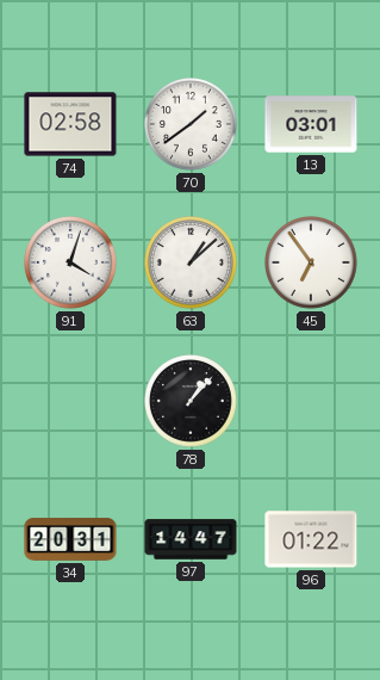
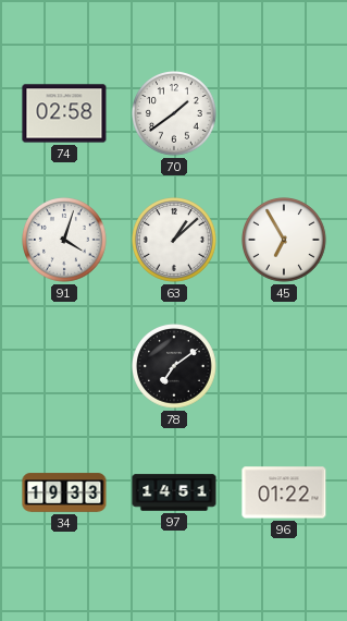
13: 03:01 -> none
45: 6:54 -> 6:55
78: 1:07 -> 7:09
34: 20:31 -> 19:33
97: 14:47 -> 14:51
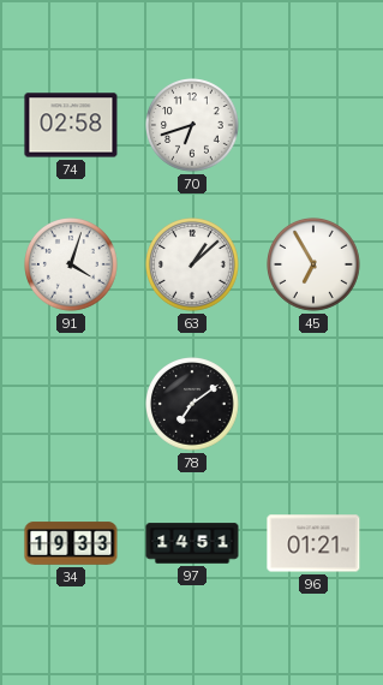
70: 1:39 -> 6:42
96: 01:22 -> 01:21
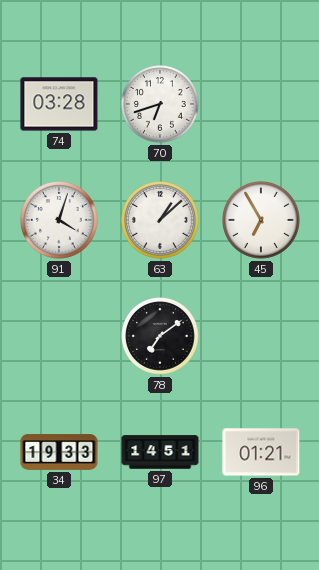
74: 02:58 -> 03:28
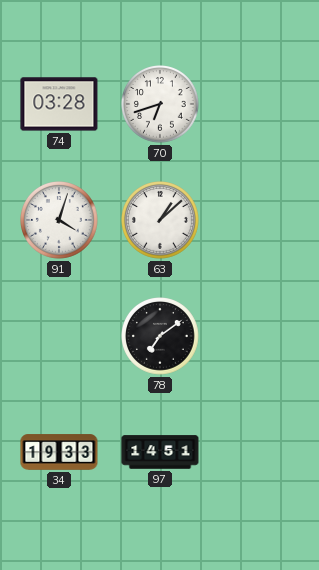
45: 6:55 -> none
96: 01:21 -> none
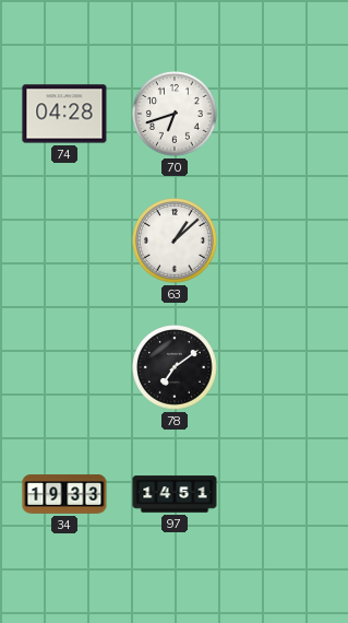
74: 03:28 -> 04:28
91: 4:03 -> none
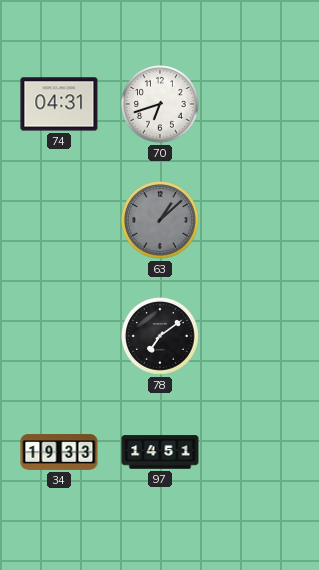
74: 04:28 -> 04:31
63 dial: white -> grey
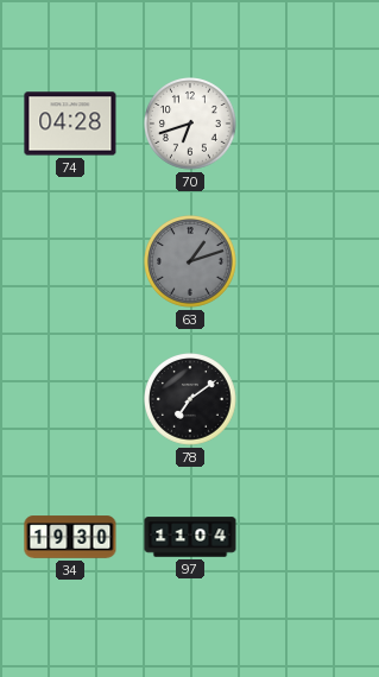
74: 04:31 -> 04:28
63: 1:08 -> 1:12
34: 19:33 -> 19:30
97: 14:51 -> 11:04
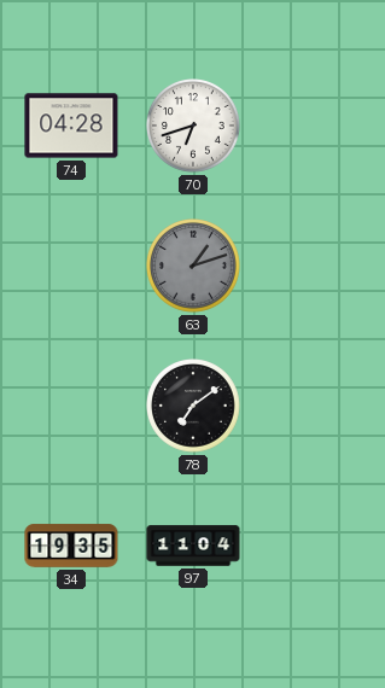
34: 19:30 -> 19:35
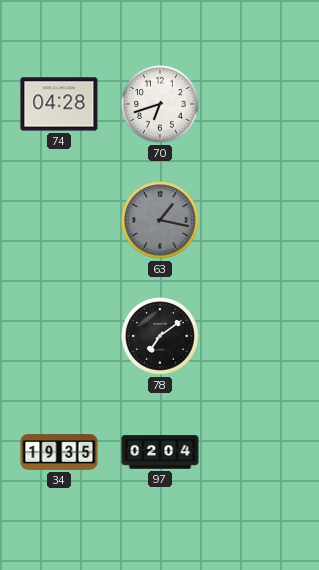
63: 1:12 -> 1:17
97: 11:04 -> 02:04
